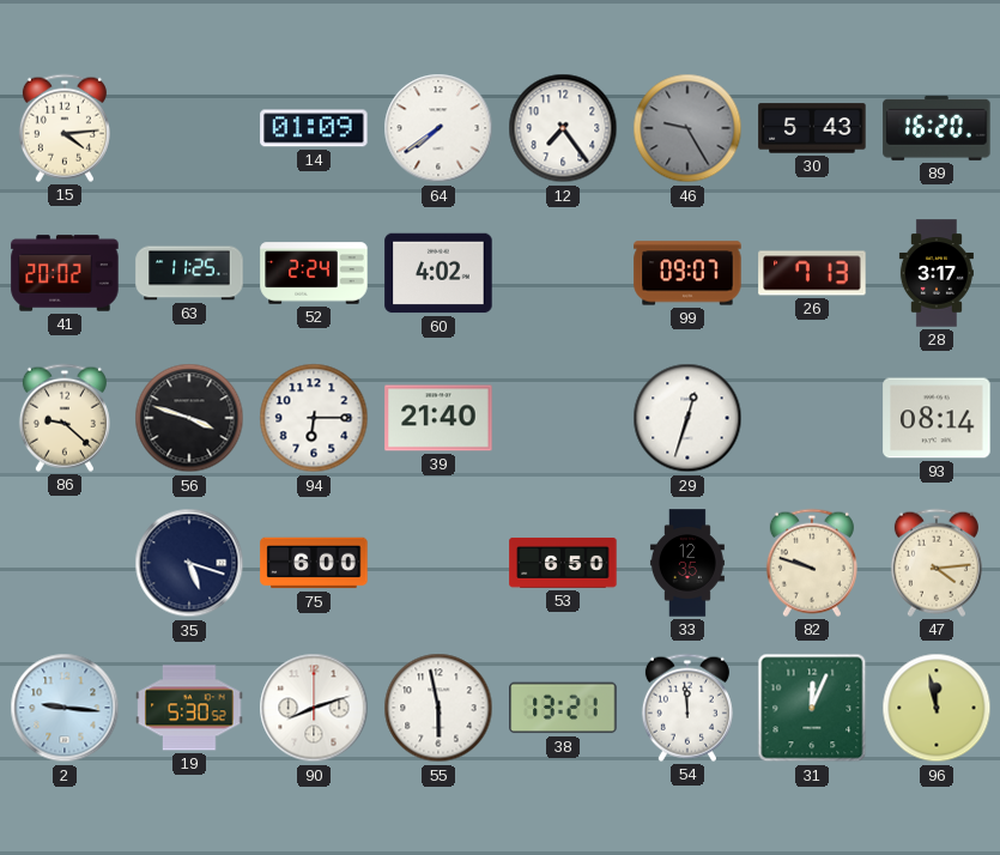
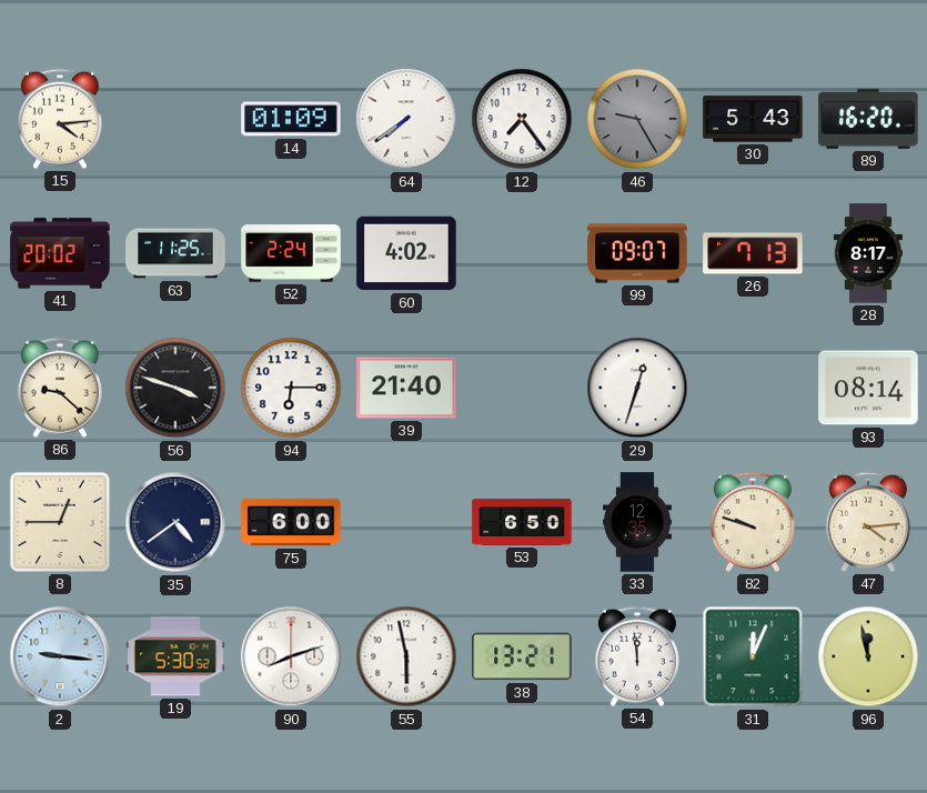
28: 3:17 -> 8:17
8: none -> 12:45
35: 5:18 -> 4:39
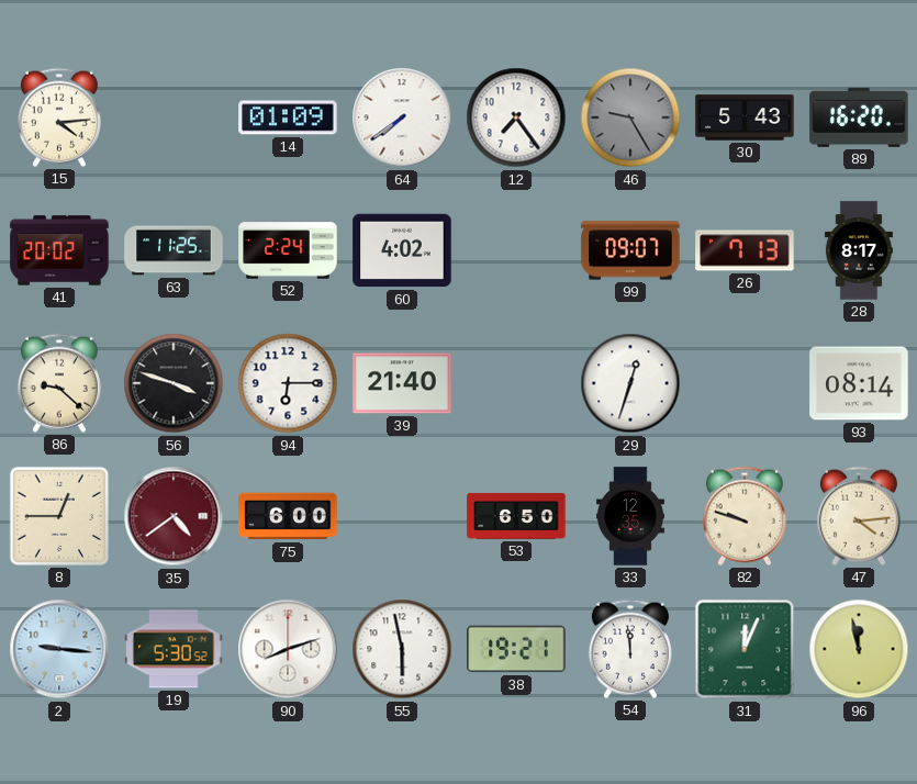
35 dial: navy -> burgundy
38: 13:21 -> 19:21
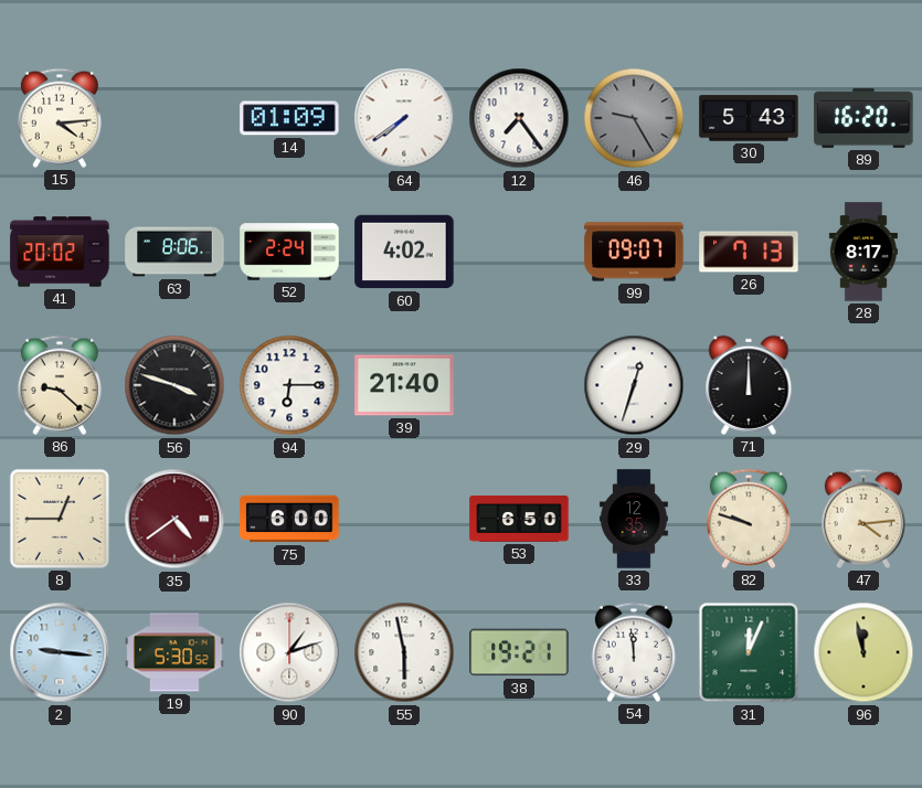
63: 11:25 -> 8:06
71: none -> 12:00
93: 08:14 -> none
90: 8:12 -> 1:12
